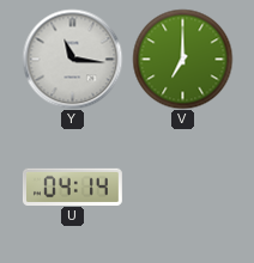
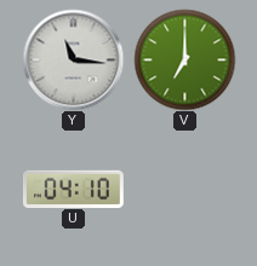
U: 04:14 -> 04:10
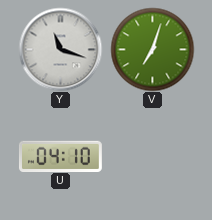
Y: 11:16 -> 11:18
V: 7:00 -> 7:03
